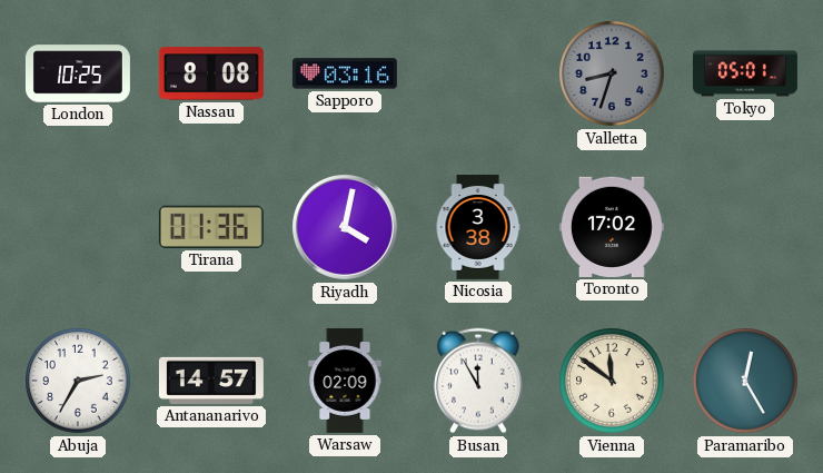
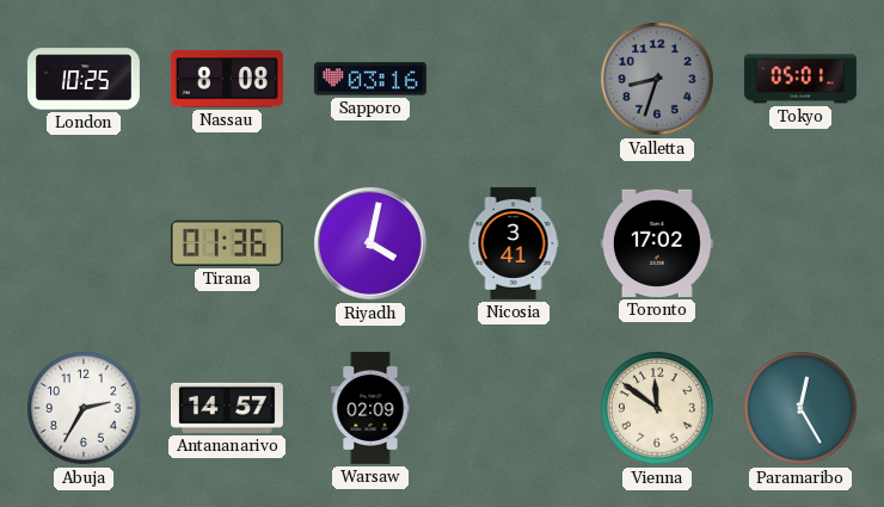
Nicosia: 3:38 -> 3:41
Busan: 11:55 -> none
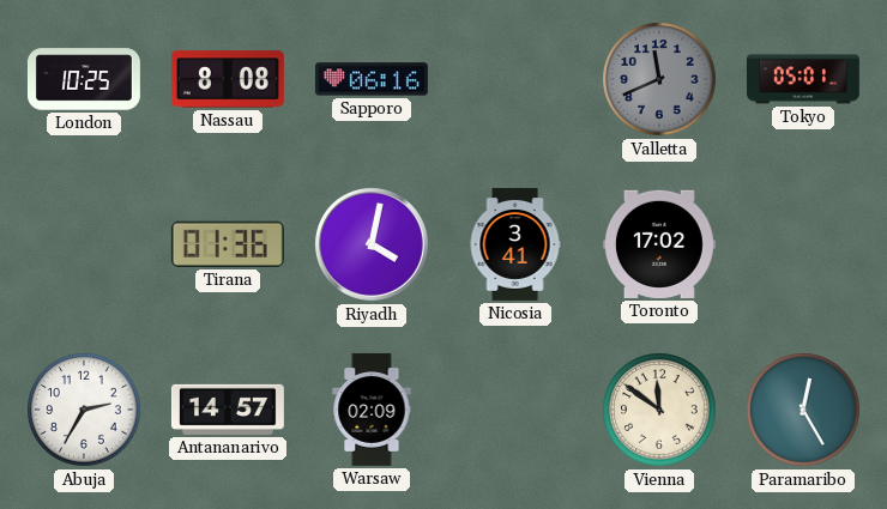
Sapporo: 03:16 -> 06:16
Valletta: 8:33 -> 11:41
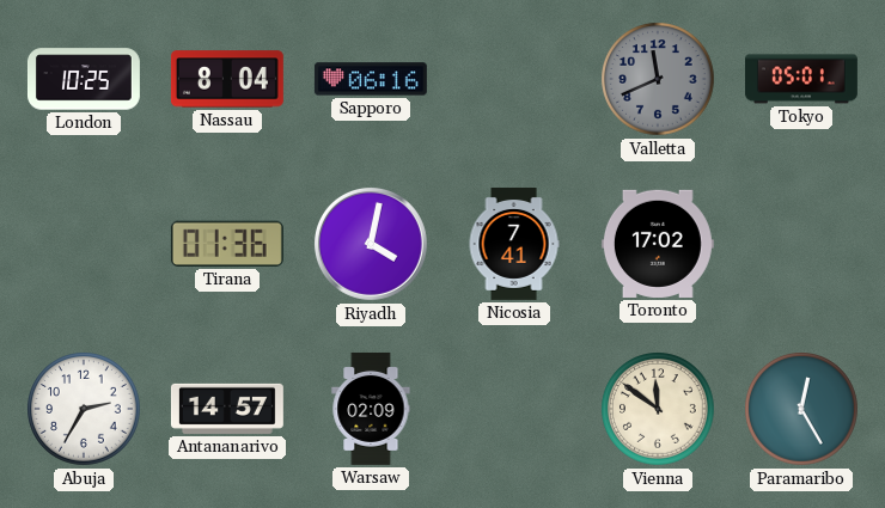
Nassau: 8:08 -> 8:04
Nicosia: 3:41 -> 7:41
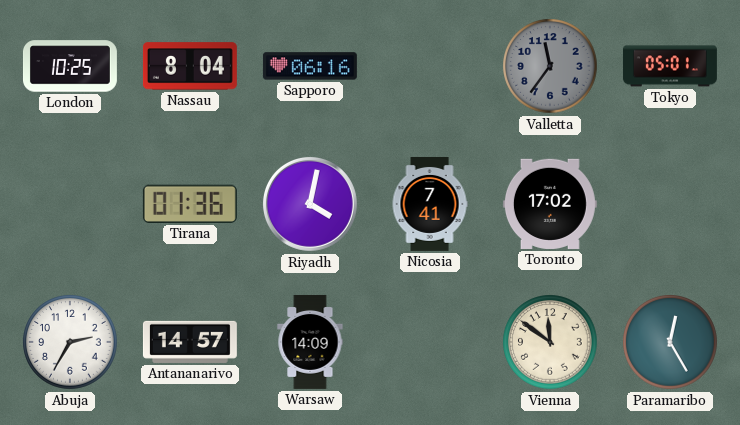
Valletta: 11:41 -> 11:36
Warsaw: 02:09 -> 14:09
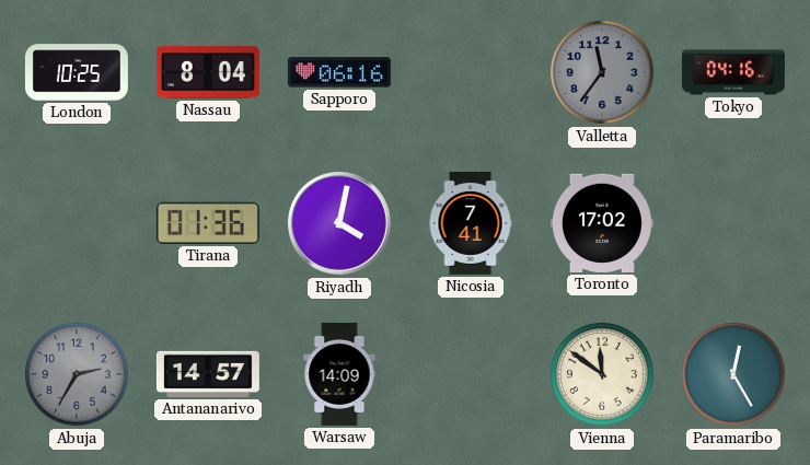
Tokyo: 05:01 -> 04:16
Abuja dial: white -> grey
